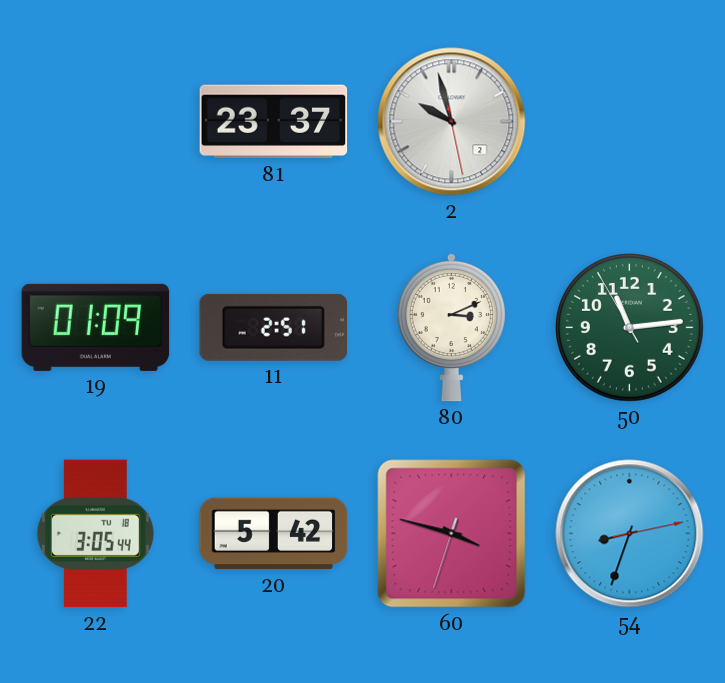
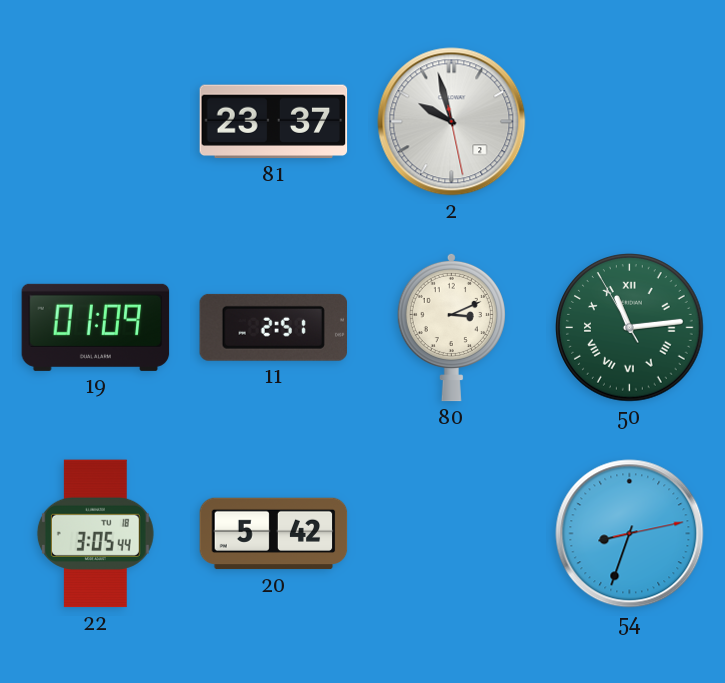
50 numerals: Arabic -> Roman
60: 3:47 -> none
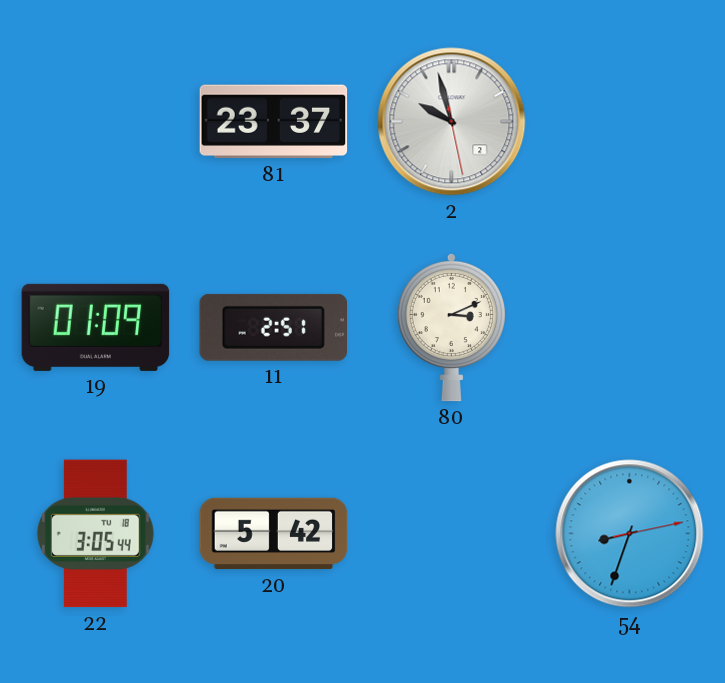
50: 11:13 -> none
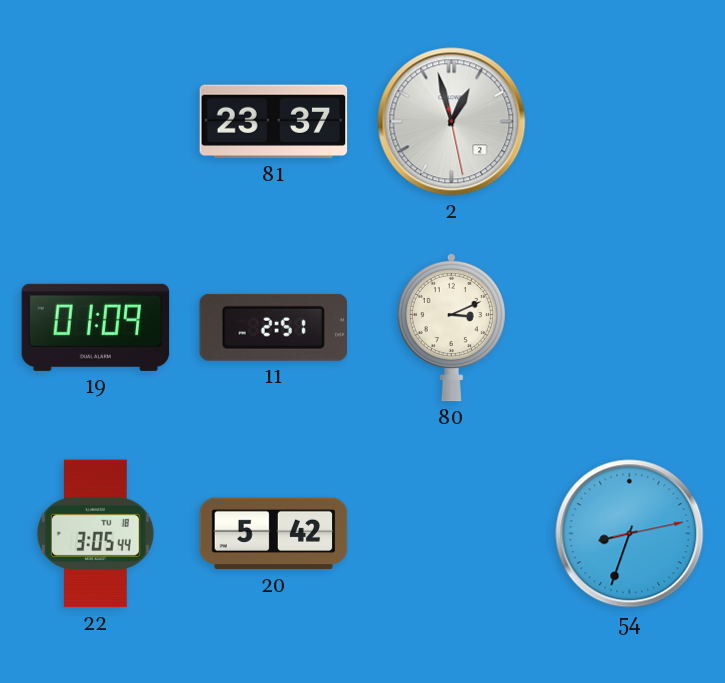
2: 9:57 -> 12:57
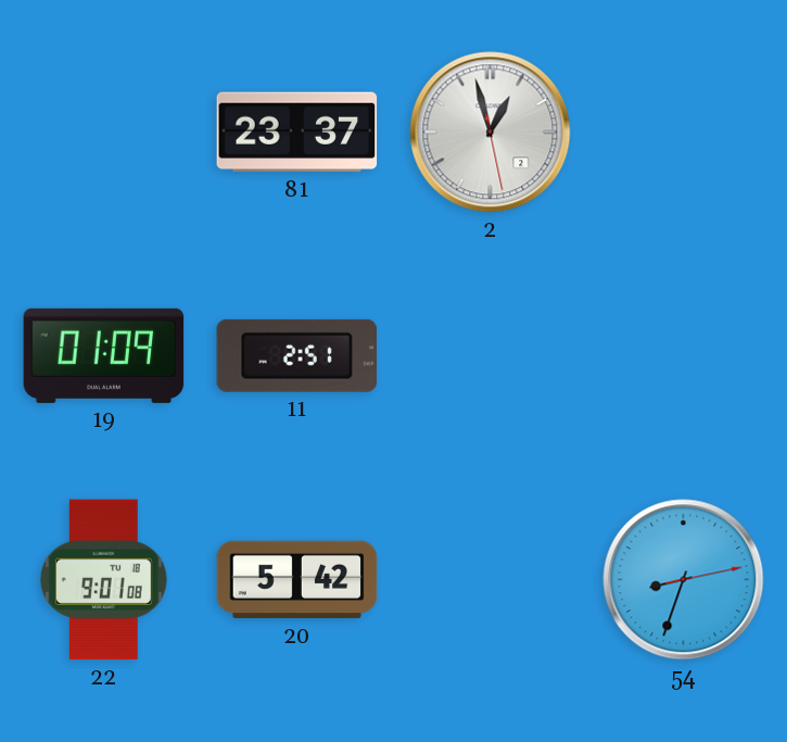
80: 3:11 -> none
22: 3:05 -> 9:01
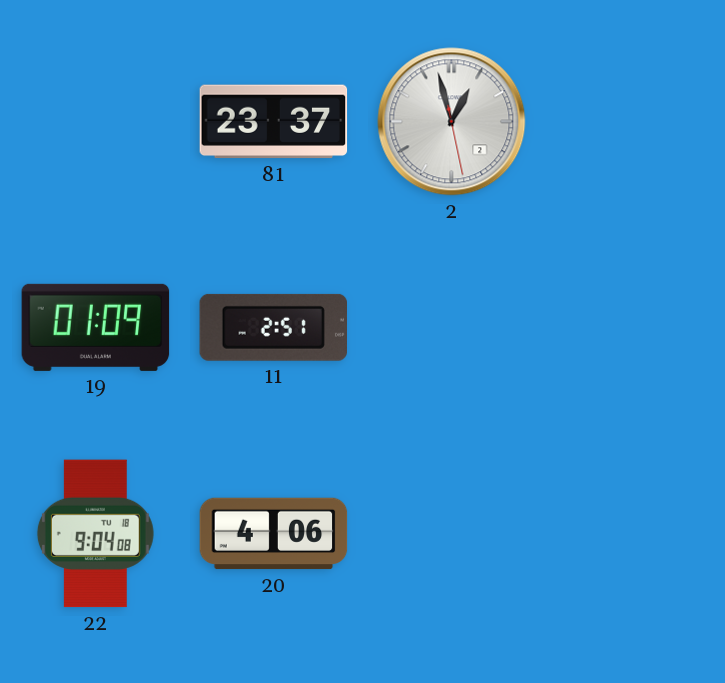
22: 9:01 -> 9:04
20: 5:42 -> 4:06
54: 8:33 -> none
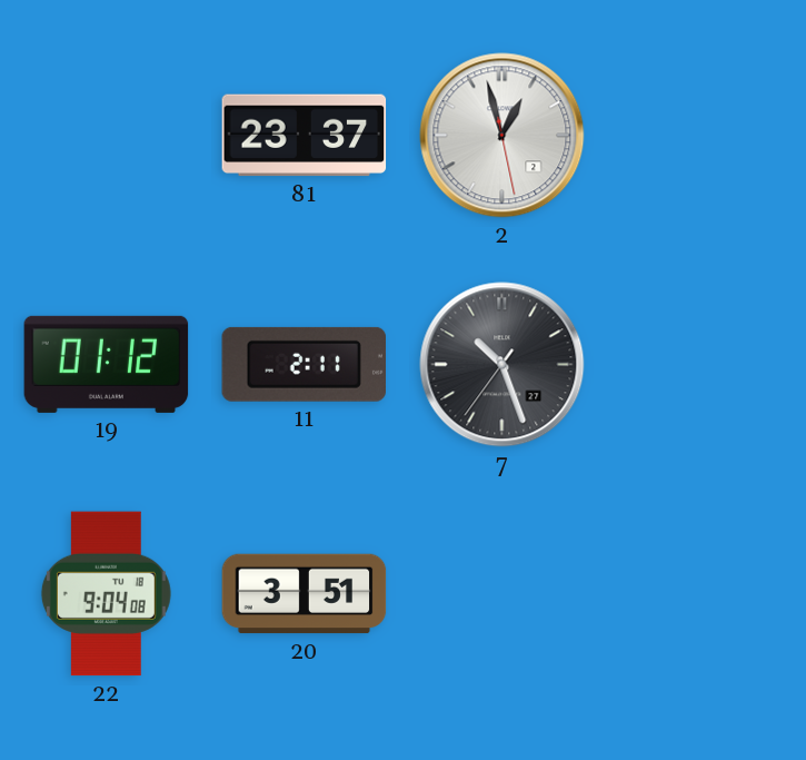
19: 01:09 -> 01:12
11: 2:51 -> 2:11
7: none -> 10:26
20: 4:06 -> 3:51
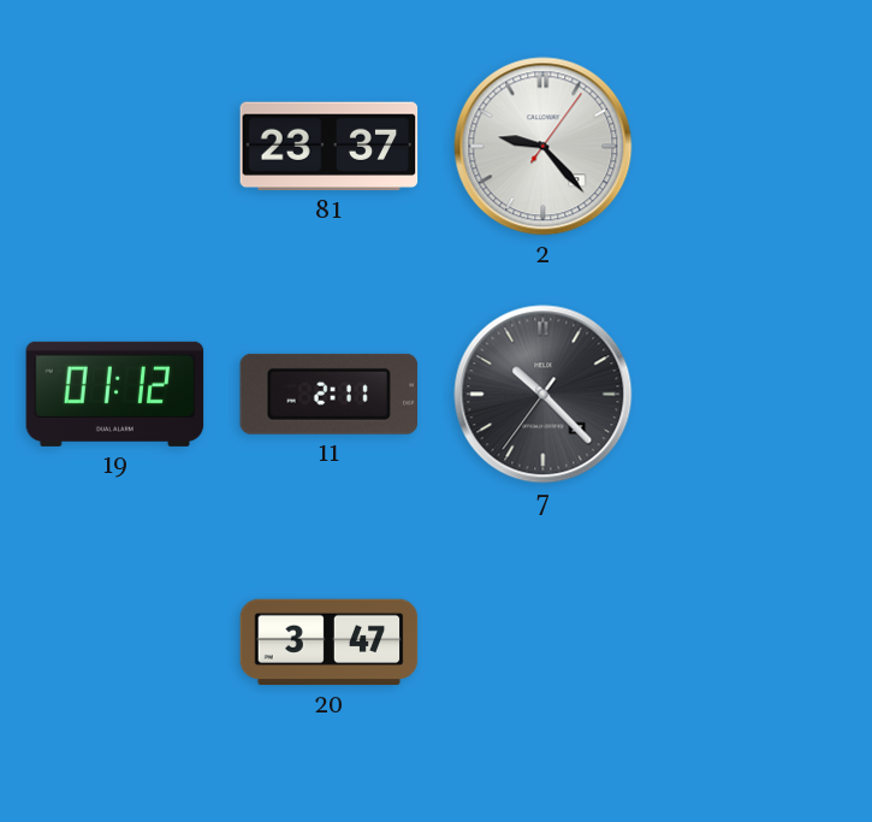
2: 12:57 -> 9:23
7: 10:26 -> 10:22
22: 9:04 -> none
20: 3:51 -> 3:47
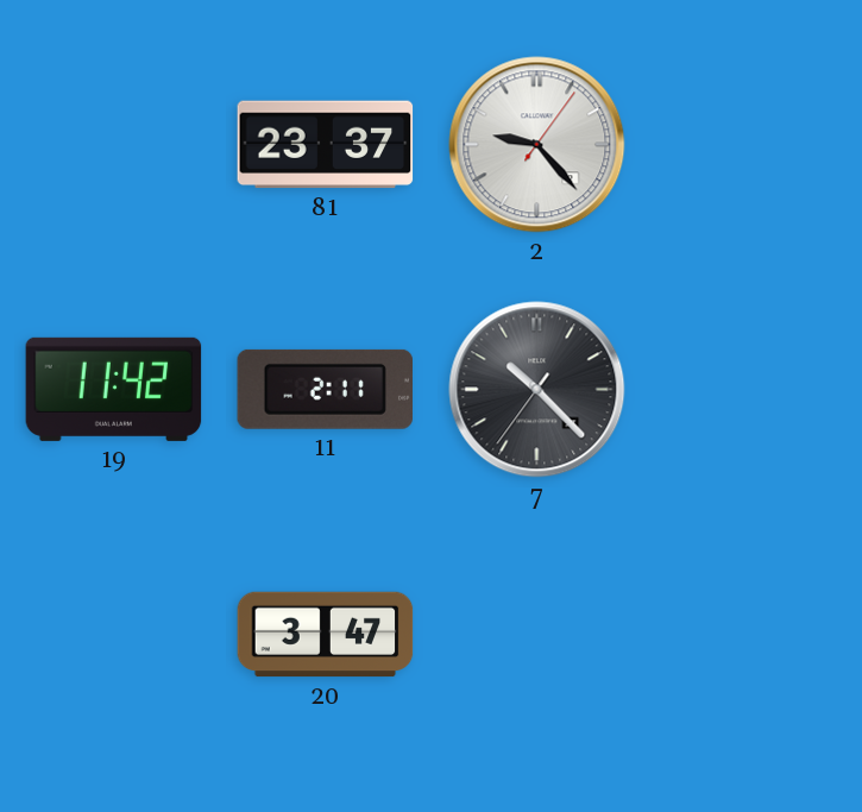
19: 01:12 -> 11:42
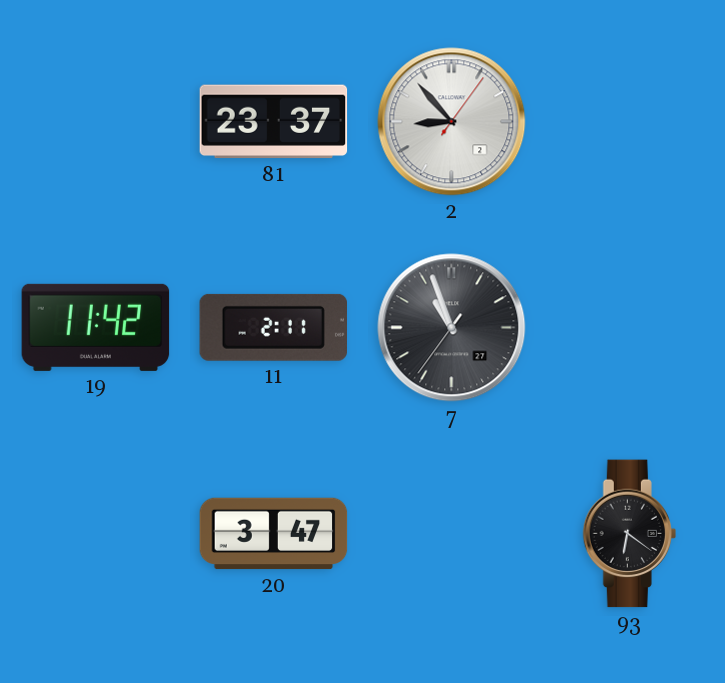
2: 9:23 -> 8:53
7: 10:22 -> 10:56
93: none -> 6:21
